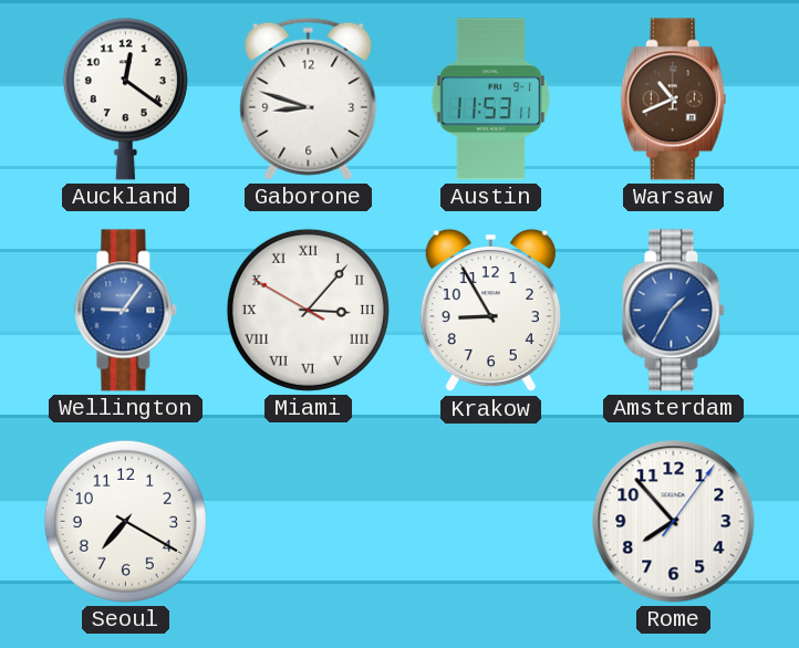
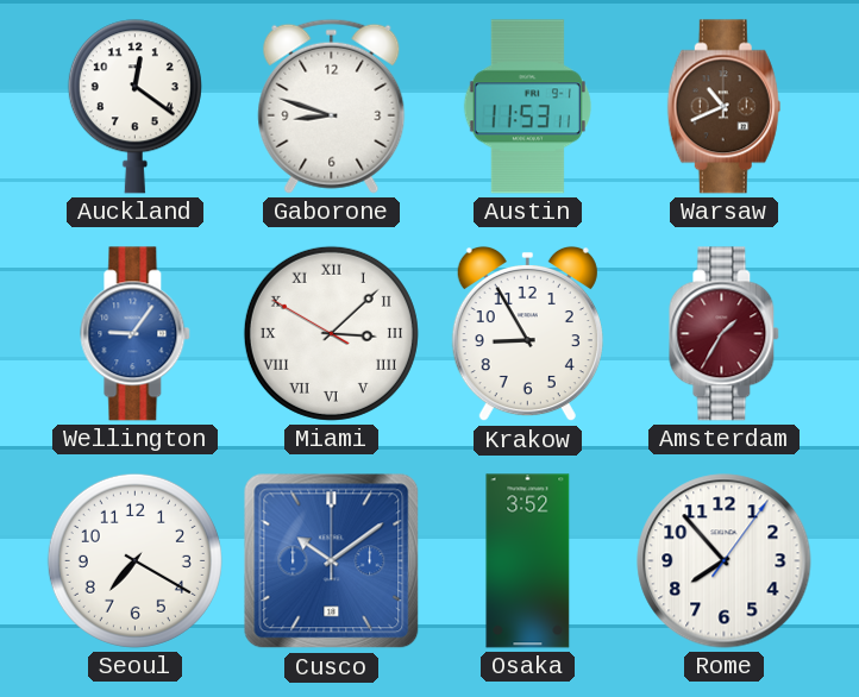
Miami: 3:06 -> 3:07
Amsterdam dial: blue -> burgundy
Cusco: none -> 10:09
Osaka: none -> 3:52
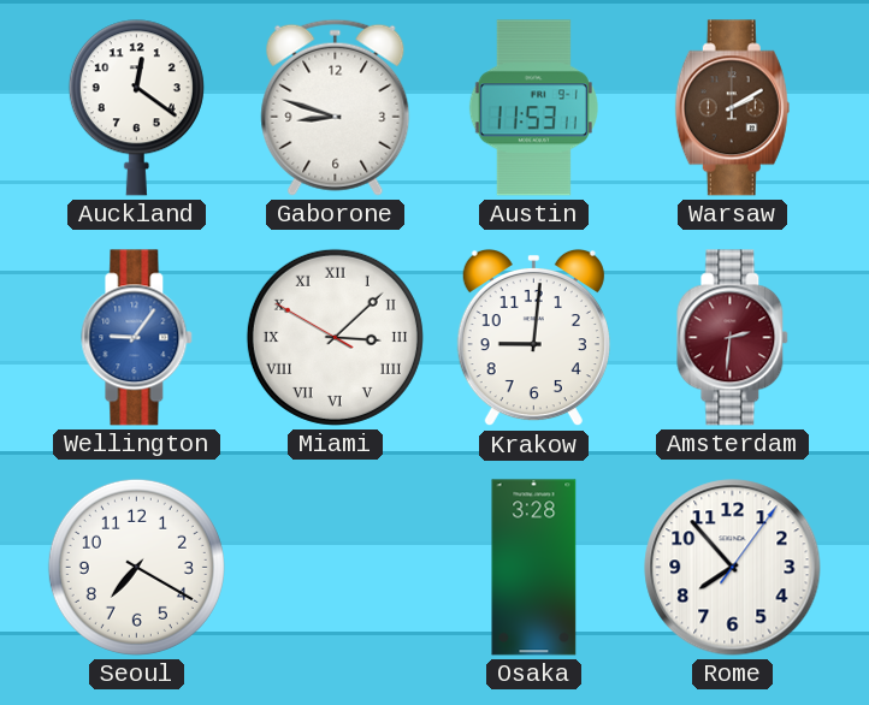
Warsaw: 10:41 -> 2:10
Krakow: 8:55 -> 9:01
Amsterdam: 1:35 -> 2:31
Cusco: 10:09 -> none
Osaka: 3:52 -> 3:28
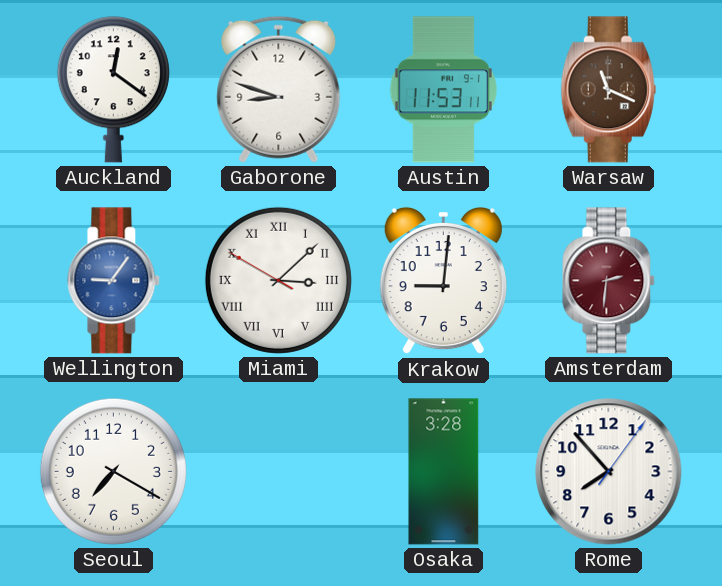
Warsaw: 2:10 -> 11:19
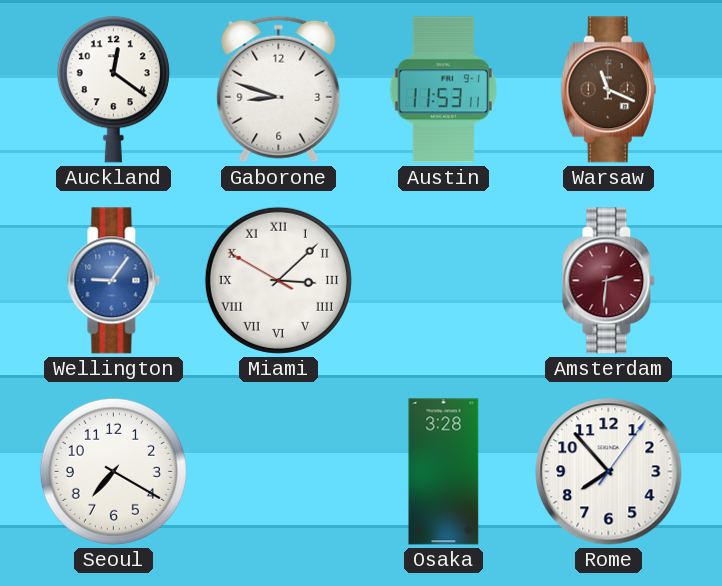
Krakow: 9:01 -> none
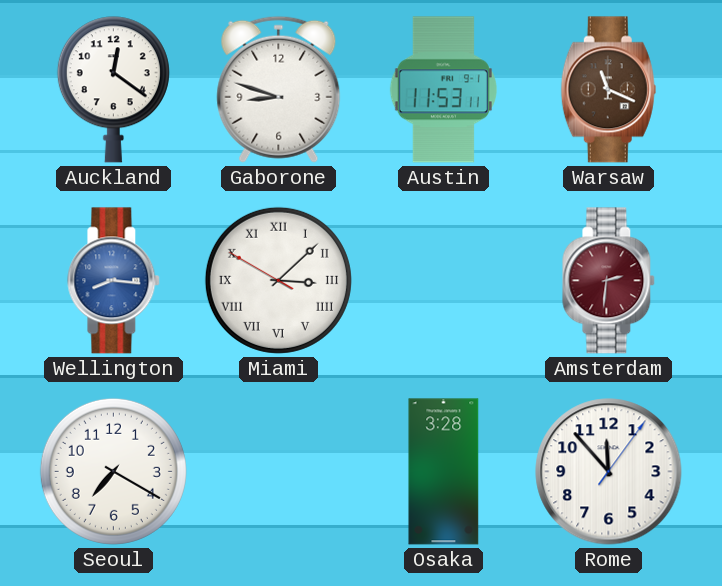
Wellington: 9:06 -> 8:16
Rome: 7:53 -> 11:53
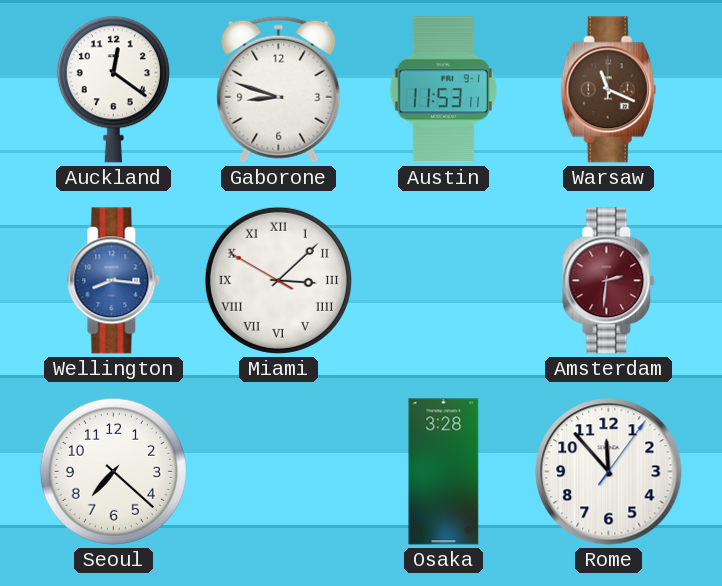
Seoul: 7:20 -> 7:22
